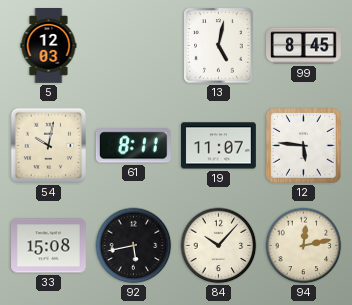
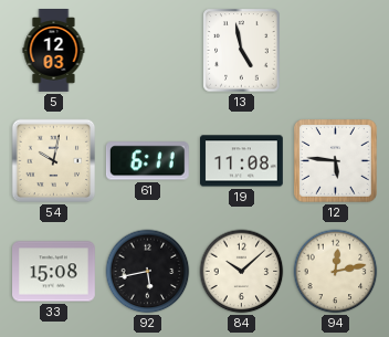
13: 5:02 -> 4:58
99: 8:45 -> none
61: 8:11 -> 6:11
19: 11:07 -> 11:08
84: 10:07 -> 10:08
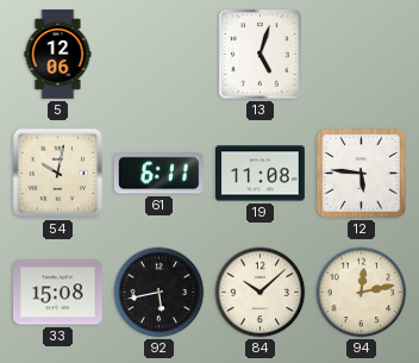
5: 12:03 -> 12:06
13: 4:58 -> 5:03
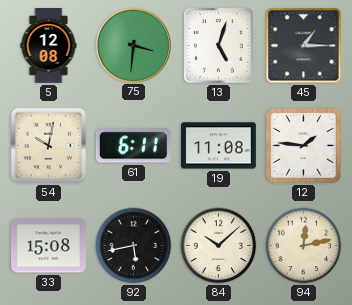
5: 12:06 -> 12:08
75: none -> 3:31
45: none -> 1:15
12: 5:46 -> 1:46
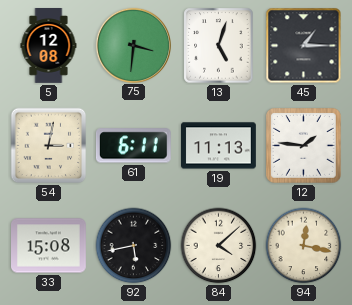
54: 10:02 -> 3:02
19: 11:08 -> 11:13
84: 10:08 -> 4:08
94: 12:13 -> 12:17
